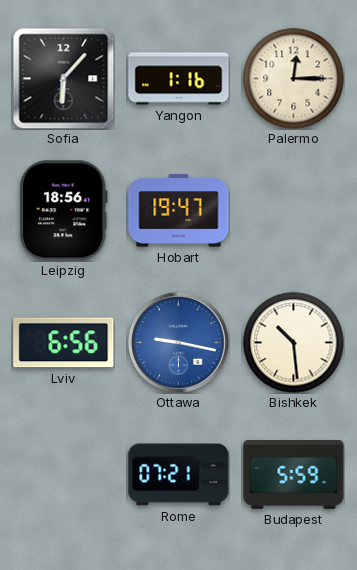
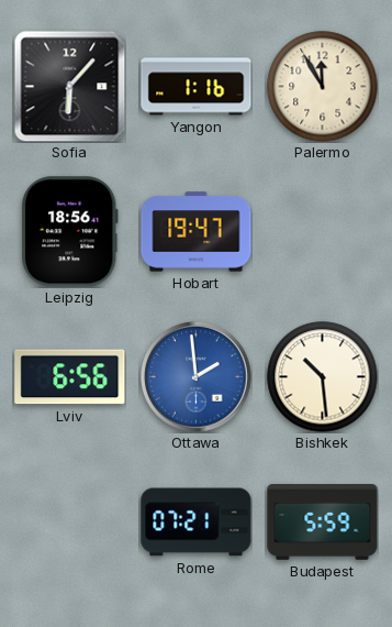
Palermo: 12:15 -> 11:55
Ottawa: 9:17 -> 1:59
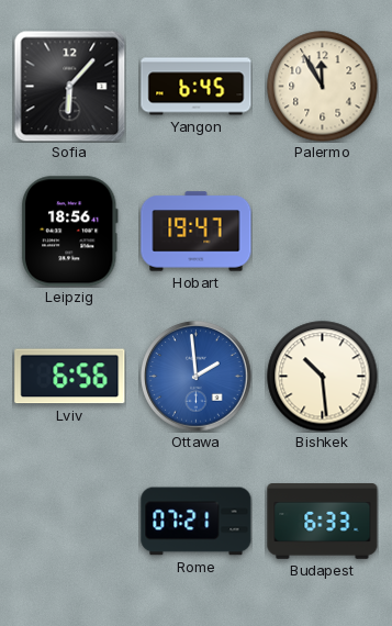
Yangon: 1:16 -> 6:45
Budapest: 5:59 -> 6:33
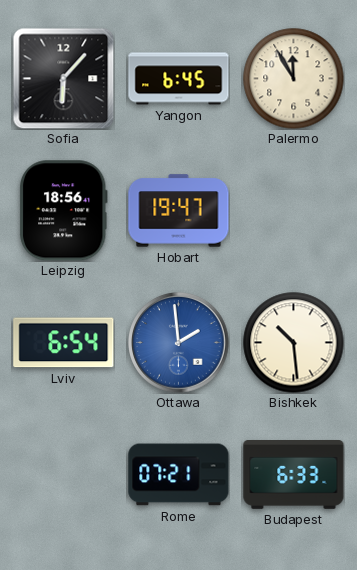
Lviv: 6:56 -> 6:54
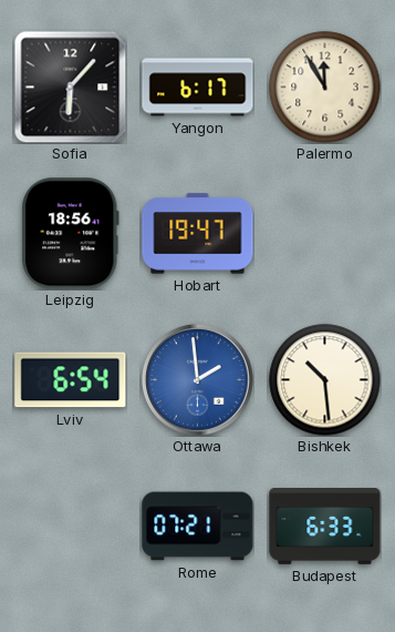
Yangon: 6:45 -> 6:17
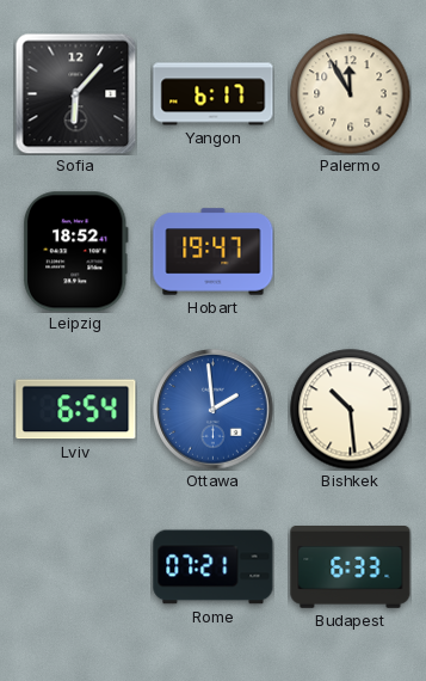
Leipzig: 18:56 -> 18:52
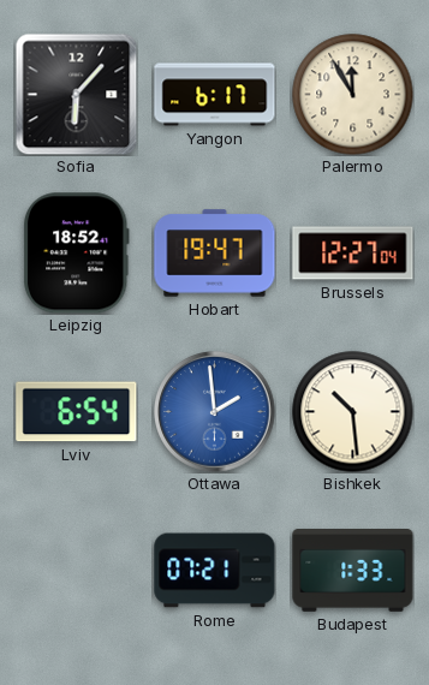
Brussels: none -> 12:27
Budapest: 6:33 -> 1:33
